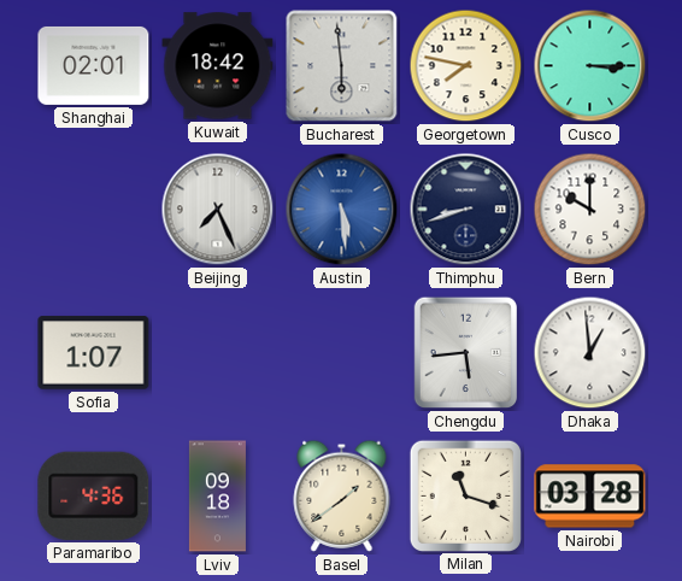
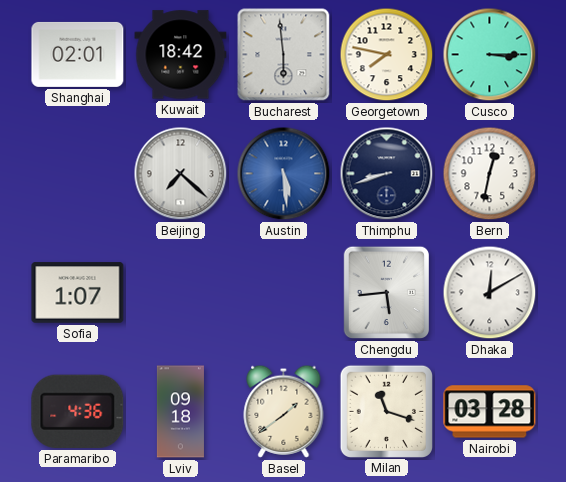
Beijing: 7:26 -> 7:22
Bern: 10:00 -> 12:32
Dhaka: 12:59 -> 12:10
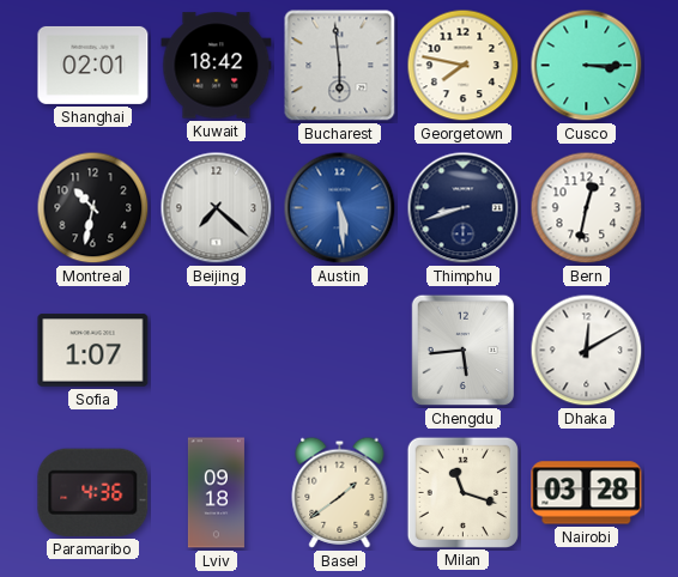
Montreal: none -> 10:32
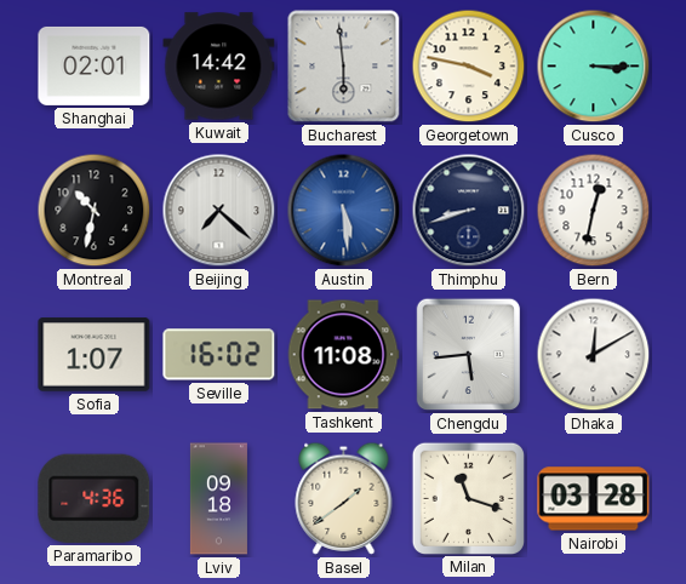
Kuwait: 18:42 -> 14:42
Georgetown: 7:47 -> 3:47
Seville: none -> 16:02
Tashkent: none -> 11:08
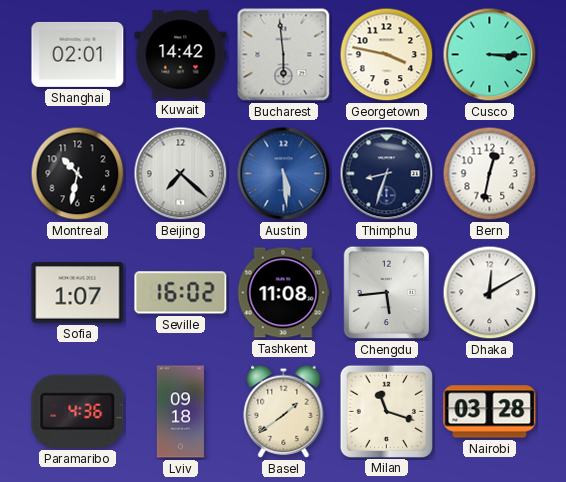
Thimphu: 8:42 -> 8:33
